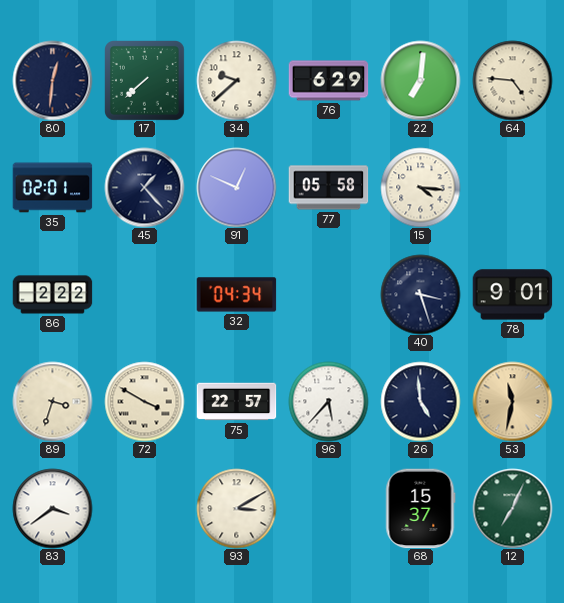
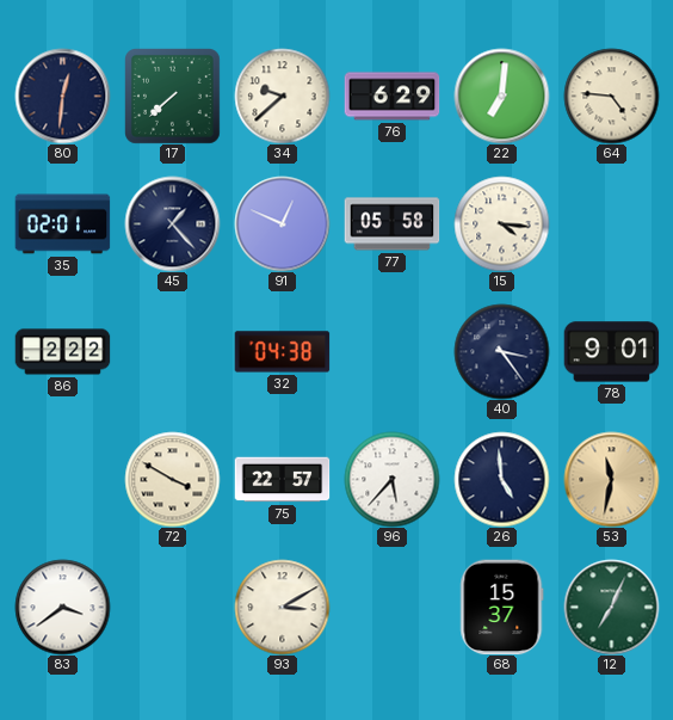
32: 04:34 -> 04:38
40: 3:27 -> 3:24
89: 3:33 -> none
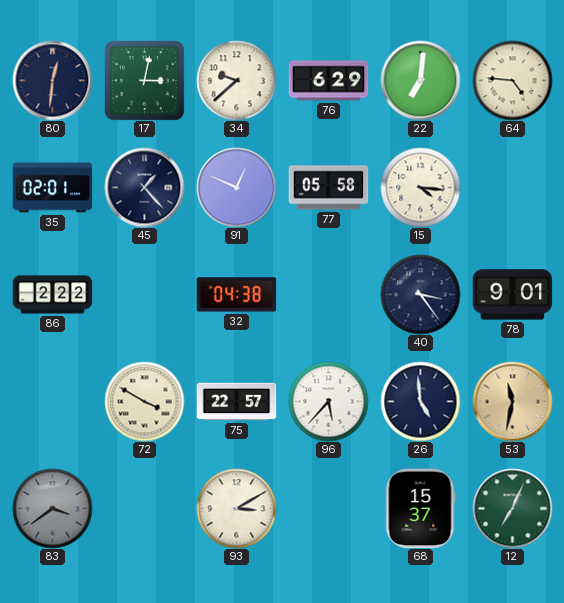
17: 7:38 -> 3:02
83 dial: white -> grey
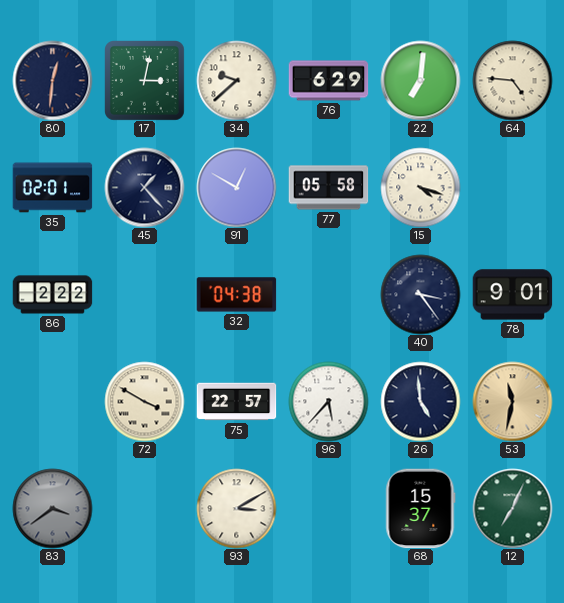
91: 12:49 -> 12:50
15: 4:16 -> 4:18
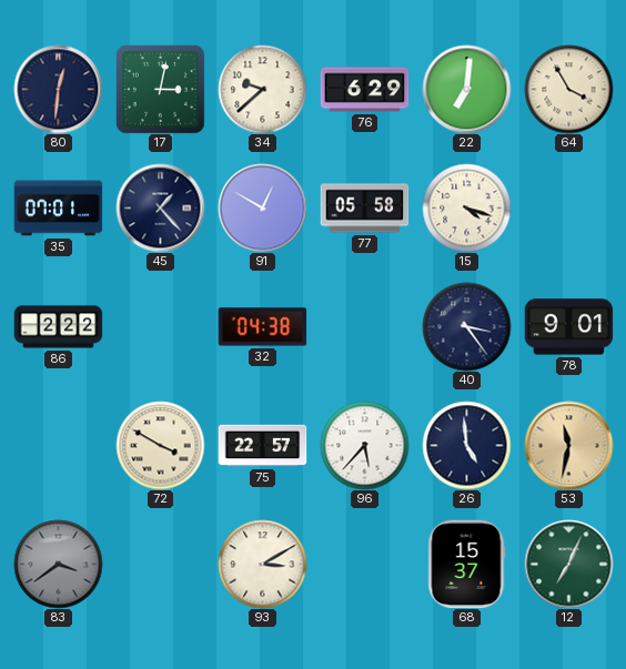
64: 4:46 -> 3:55
35: 02:01 -> 07:01
